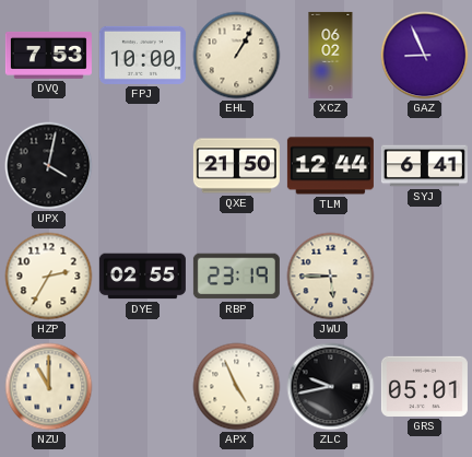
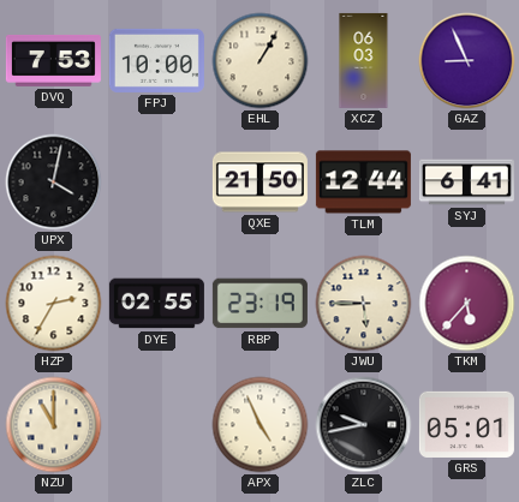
XCZ: 06:02 -> 06:03
TKM: none -> 5:37
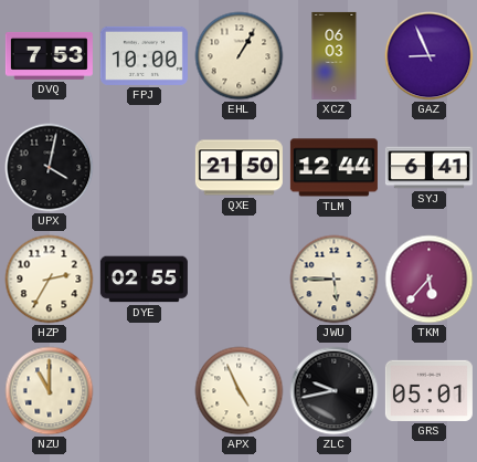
RBP: 23:19 -> none
